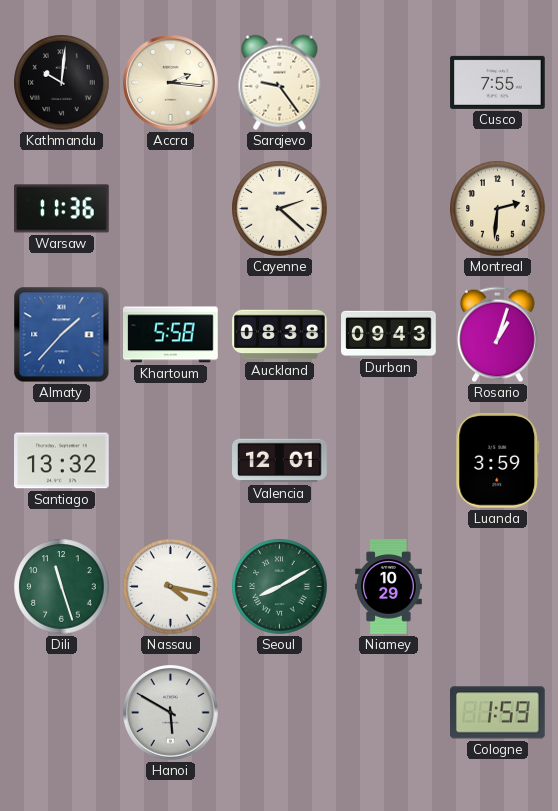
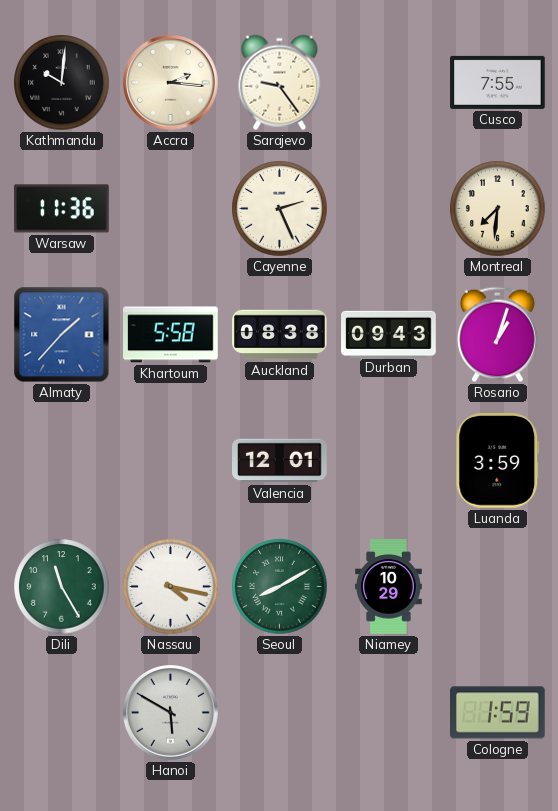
Cayenne: 2:22 -> 2:26
Montreal: 2:31 -> 7:31
Santiago: 13:32 -> none
Dili: 11:27 -> 11:25
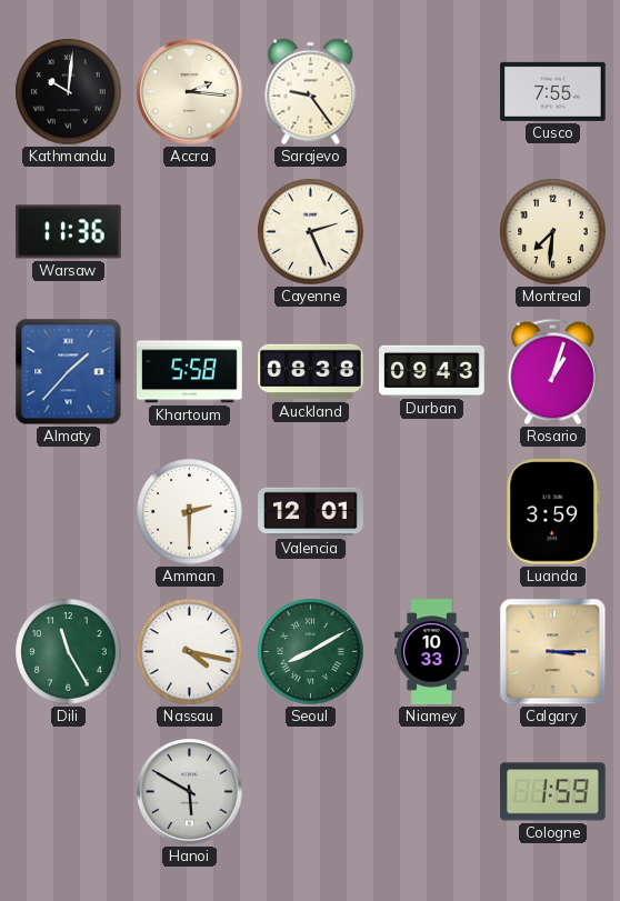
Amman: none -> 2:30
Niamey: 10:29 -> 10:33
Calgary: none -> 3:15
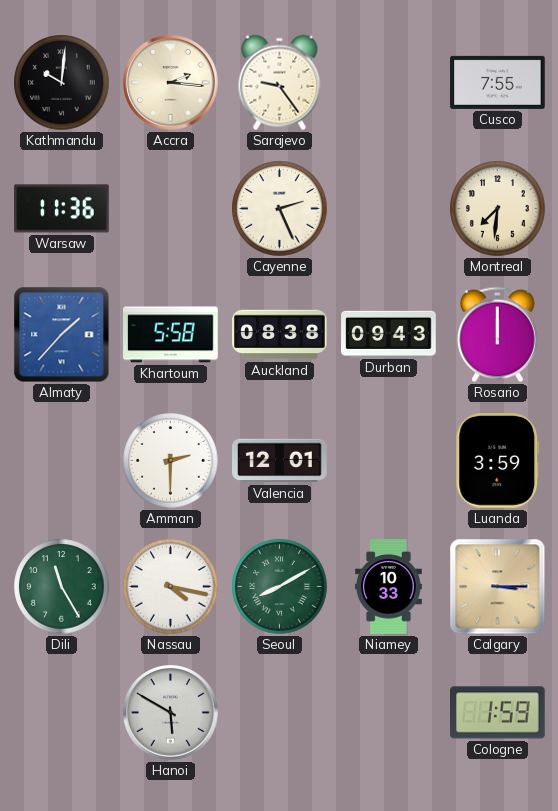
Rosario: 1:03 -> 12:00
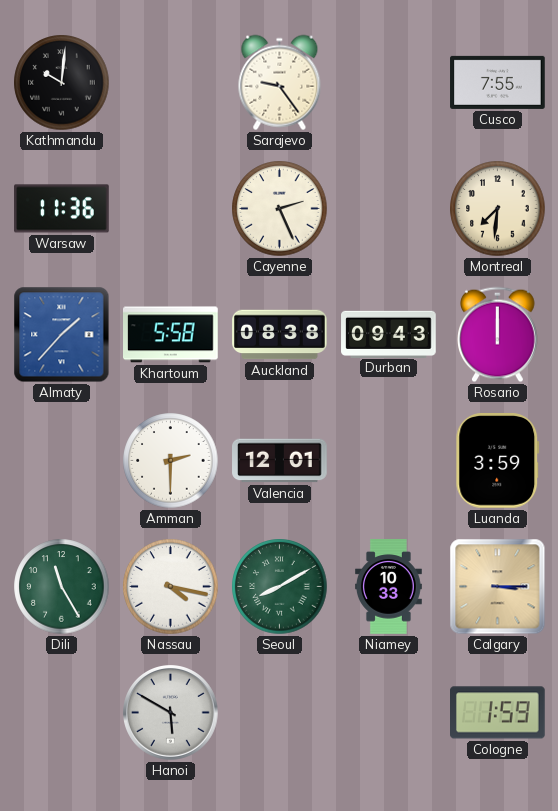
Accra: 2:16 -> none
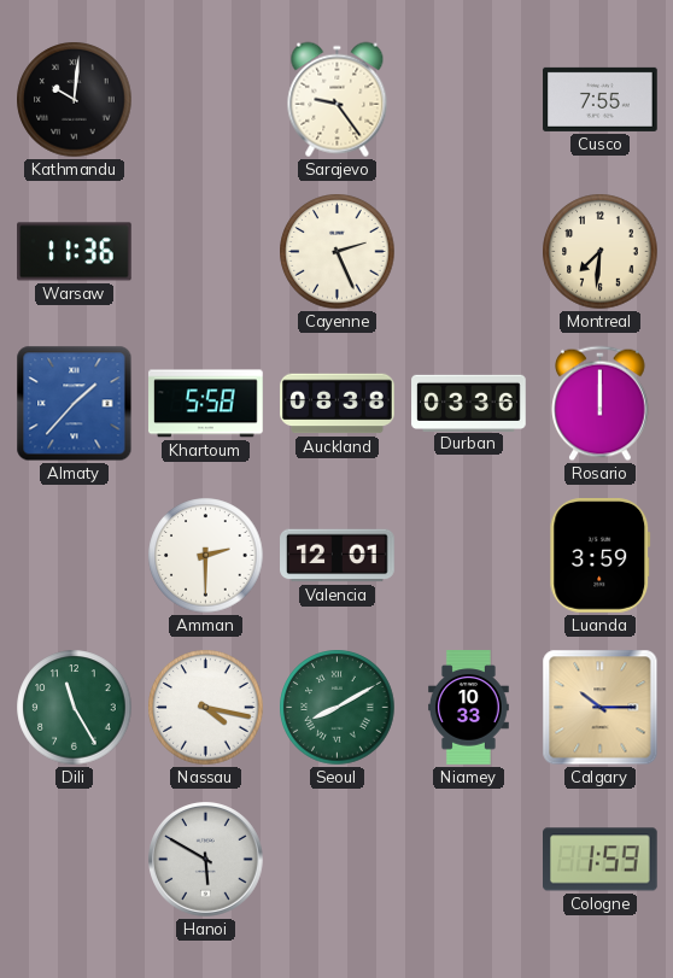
Durban: 09:43 -> 03:36
Calgary: 3:15 -> 10:15
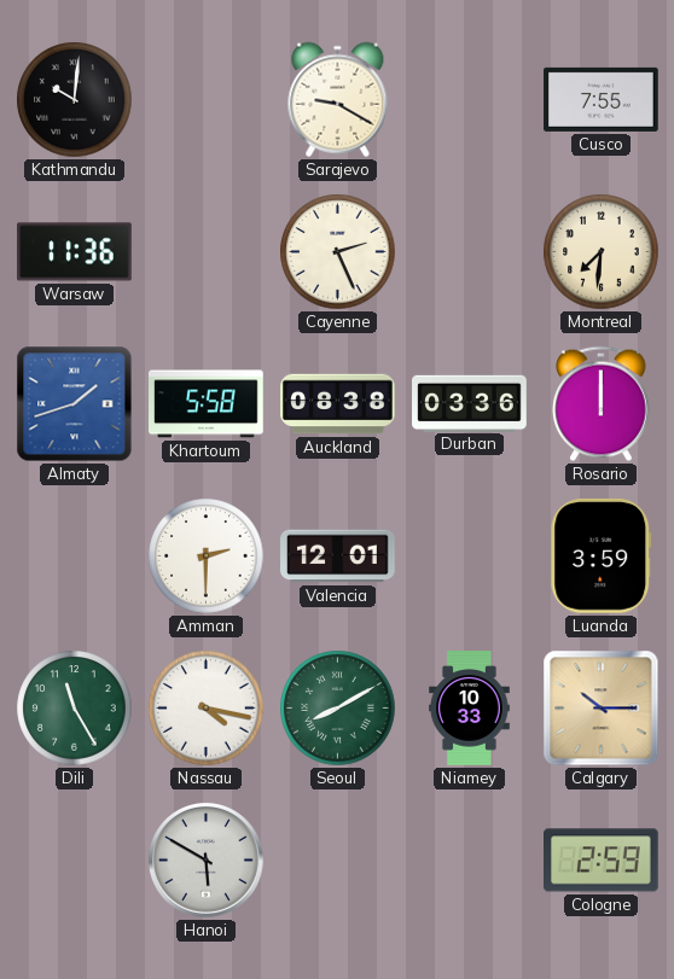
Sarajevo: 9:24 -> 9:20
Almaty: 1:37 -> 1:42
Cologne: 1:59 -> 2:59
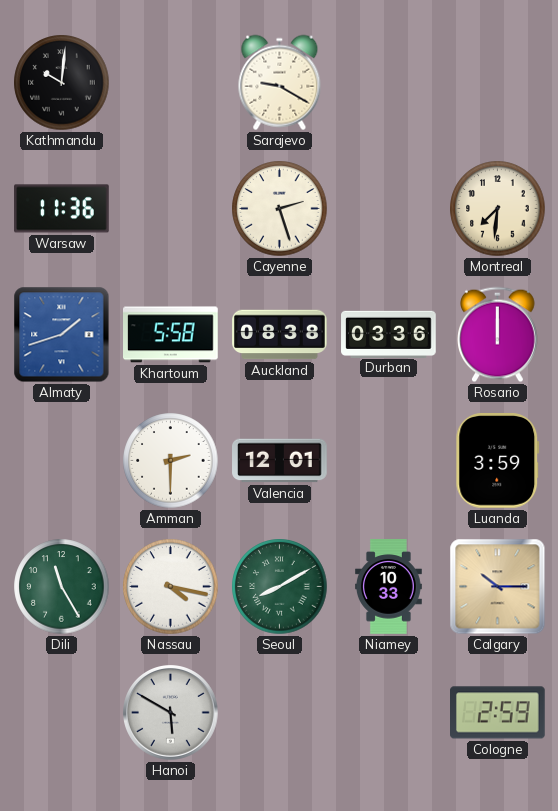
Cusco: 7:55 -> none
Cayenne: 2:26 -> 2:27
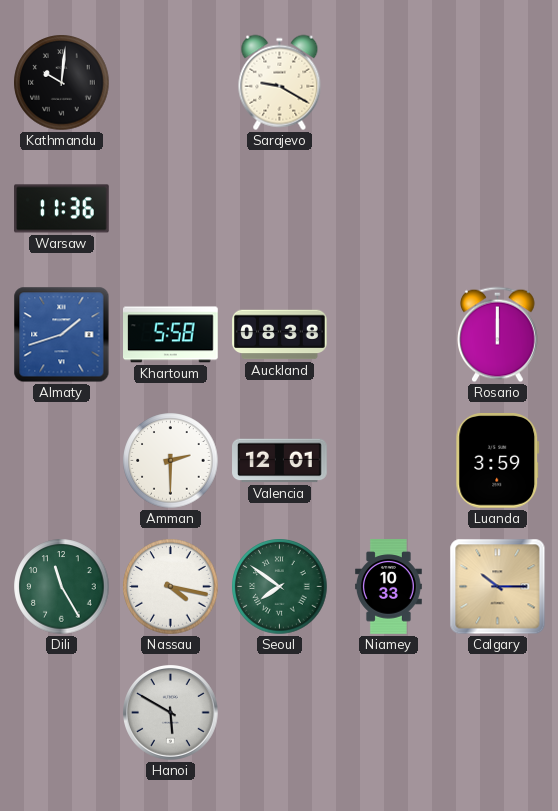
Cayenne: 2:27 -> none
Montreal: 7:31 -> none
Durban: 03:36 -> none
Seoul: 8:10 -> 7:51
Cologne: 2:59 -> none
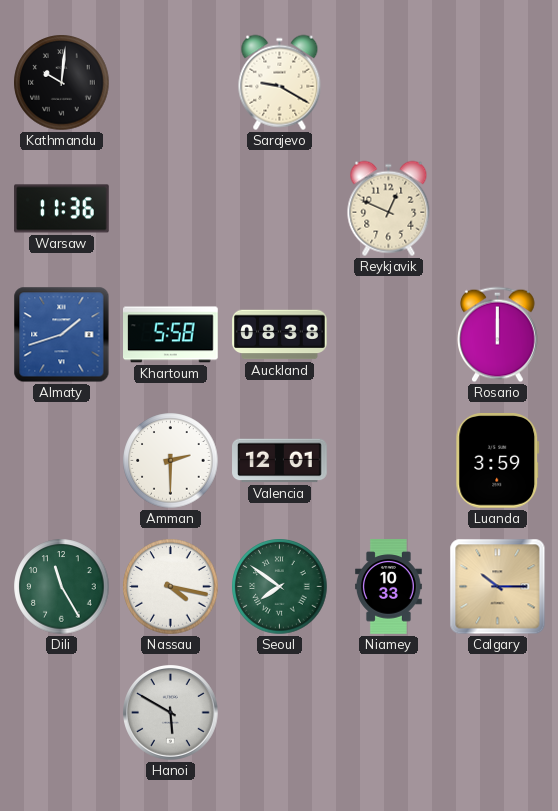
Reykjavik: none -> 12:49
